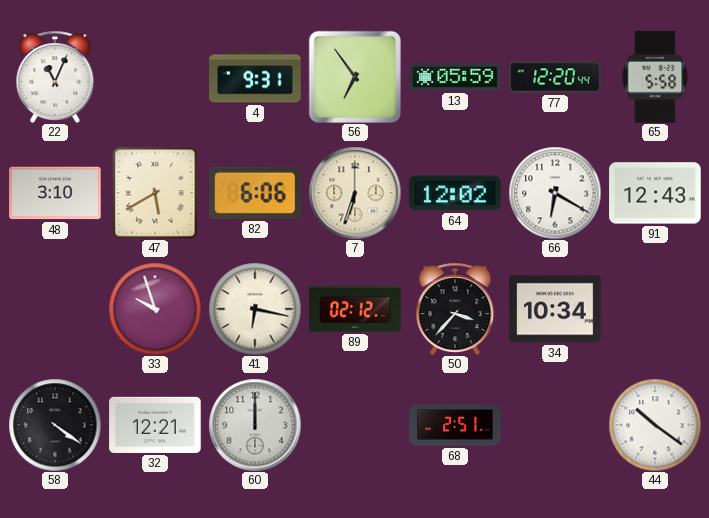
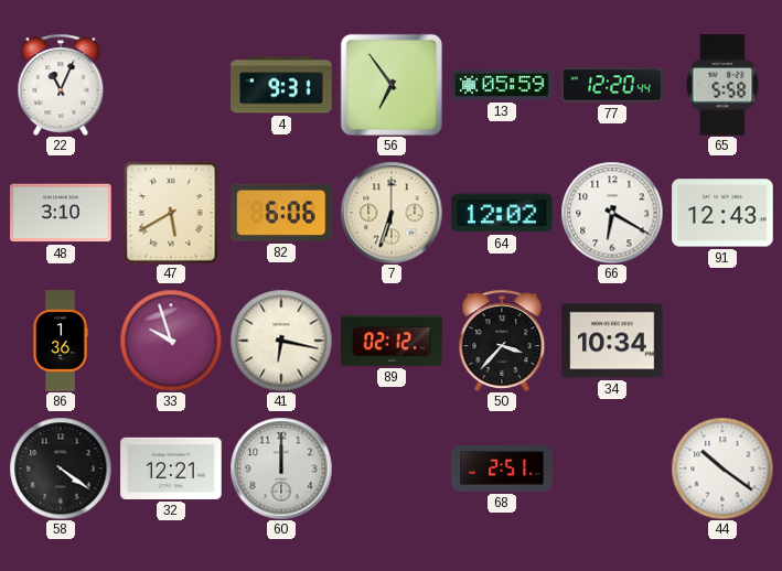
86: none -> 1:36
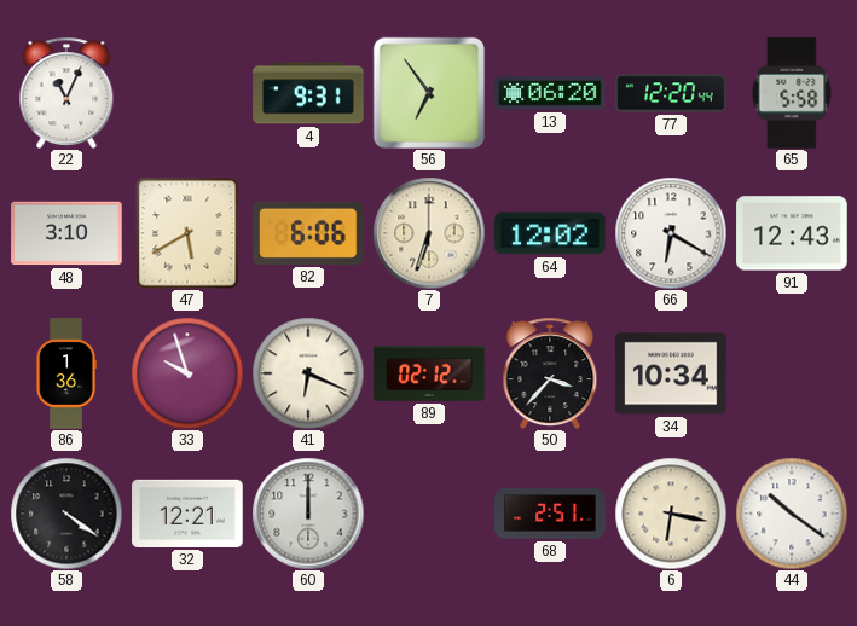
13: 05:59 -> 06:20
41: 6:17 -> 6:19
6: none -> 6:17
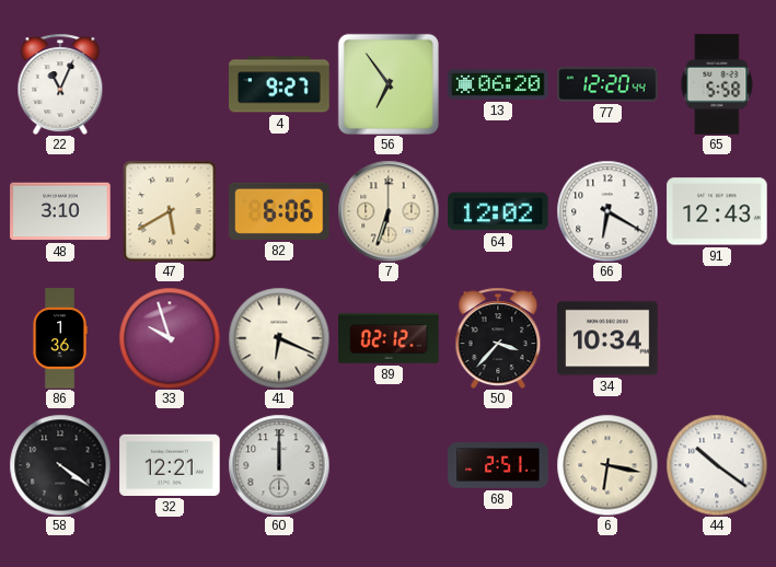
4: 9:31 -> 9:27
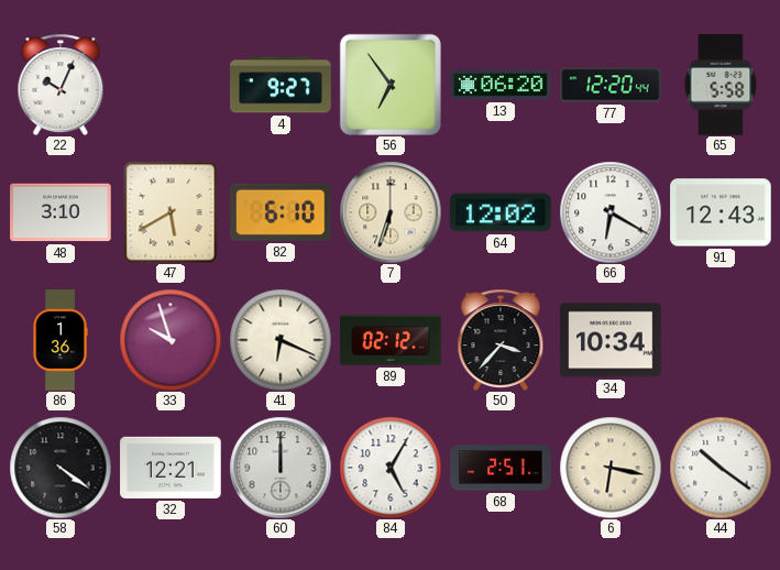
22: 11:04 -> 10:04
82: 6:06 -> 6:10
84: none -> 5:05
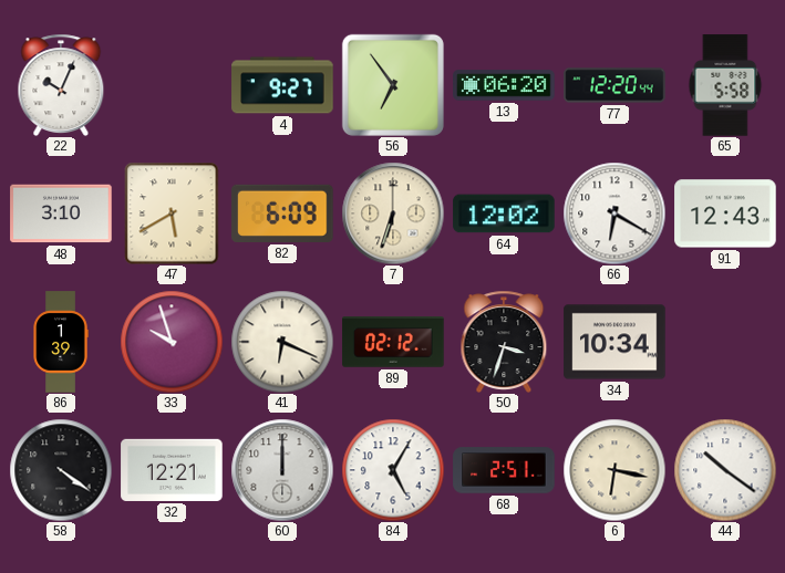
82: 6:10 -> 6:09
86: 1:36 -> 1:39
50: 3:37 -> 3:33
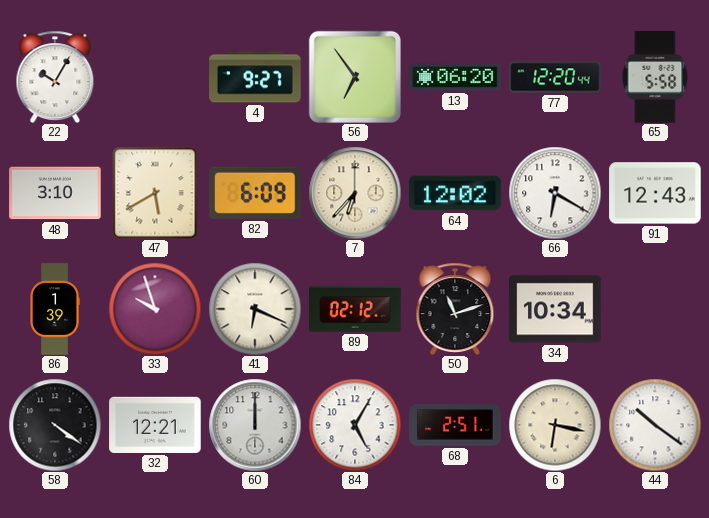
22: 10:04 -> 10:05
7: 6:33 -> 6:37
50: 3:33 -> 11:12
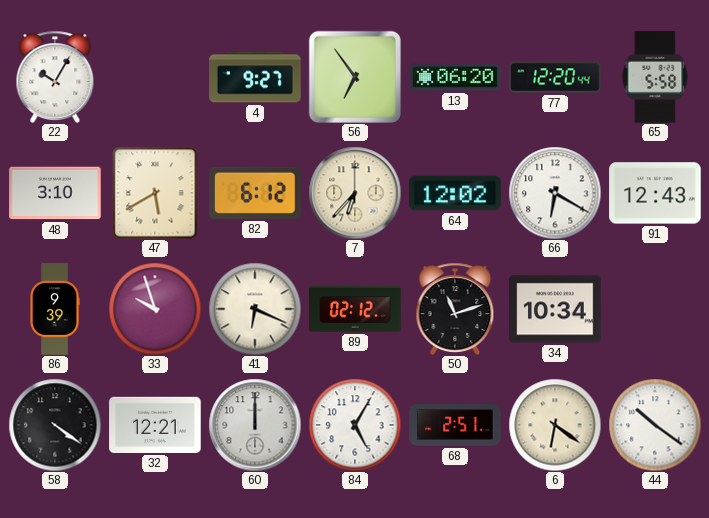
82: 6:09 -> 6:12
86: 1:39 -> 9:39
6: 6:17 -> 6:21
